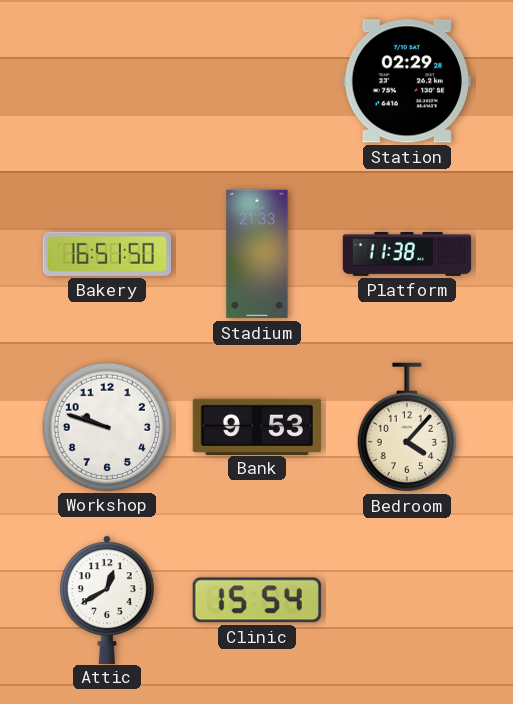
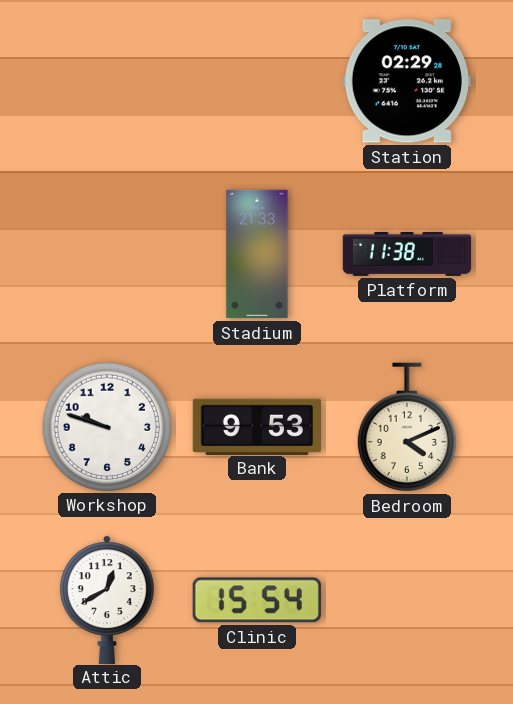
Bakery: 16:51 -> none
Bedroom: 4:07 -> 4:11
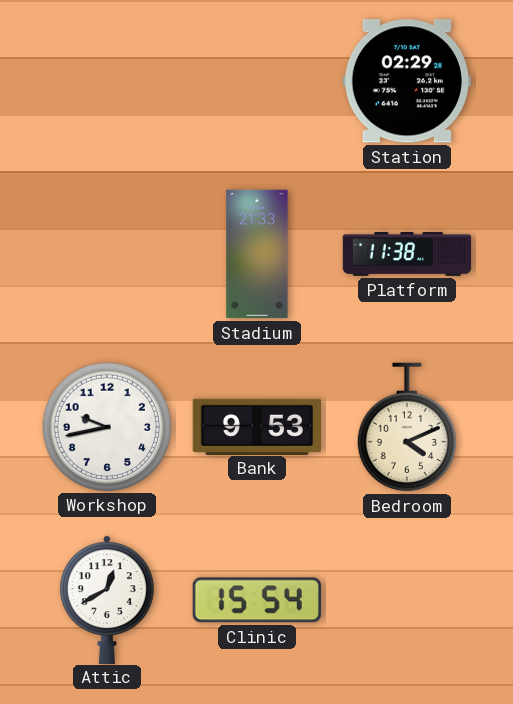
Workshop: 9:48 -> 9:43
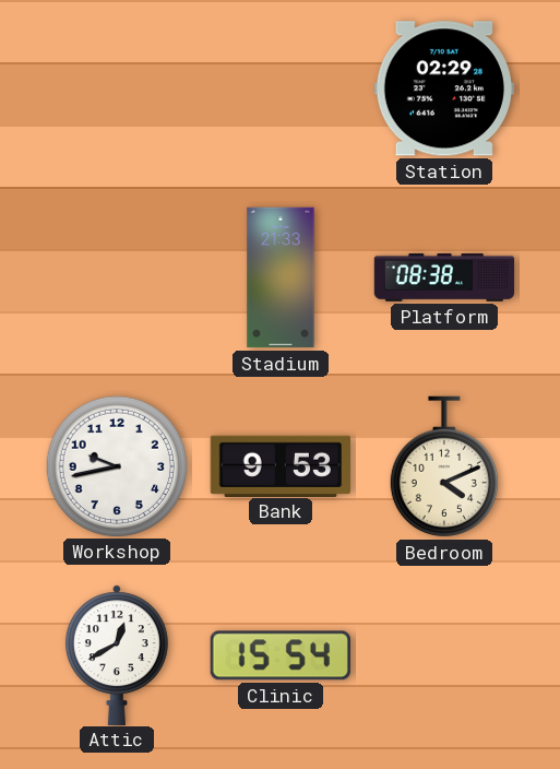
Platform: 11:38 -> 08:38
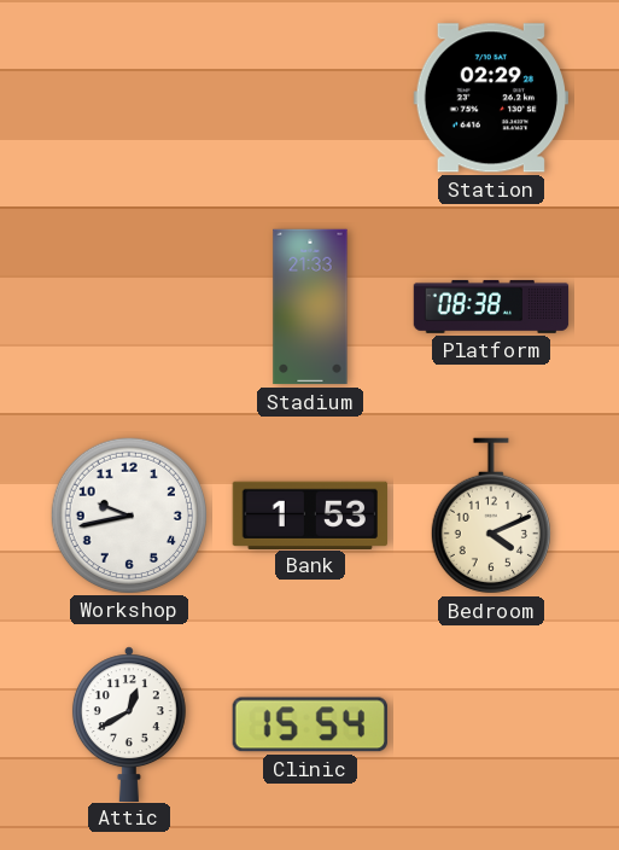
Bank: 9:53 -> 1:53
